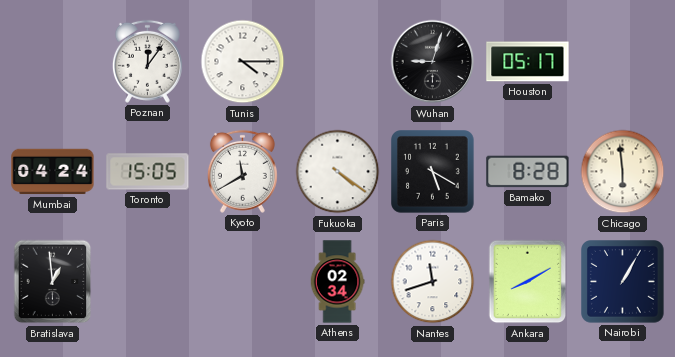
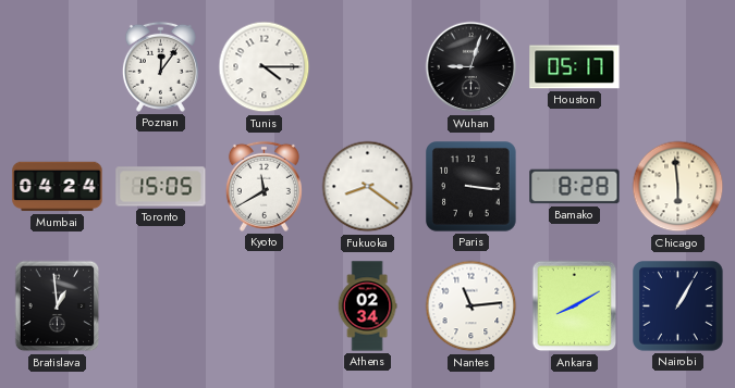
Fukuoka: 4:21 -> 8:21
Paris: 5:20 -> 3:16
Nantes: 11:42 -> 11:14
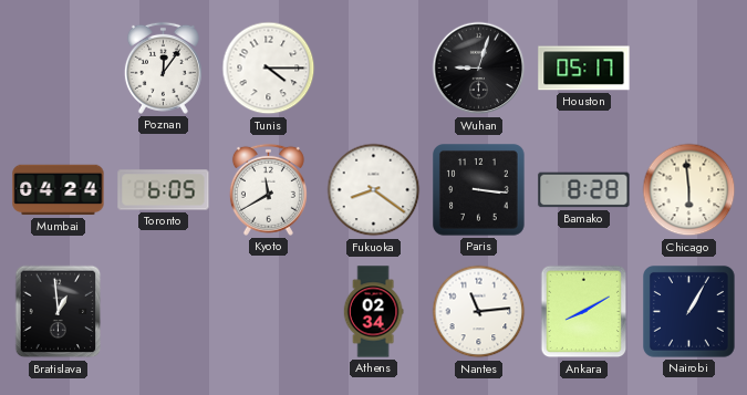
Toronto: 15:05 -> 6:05
